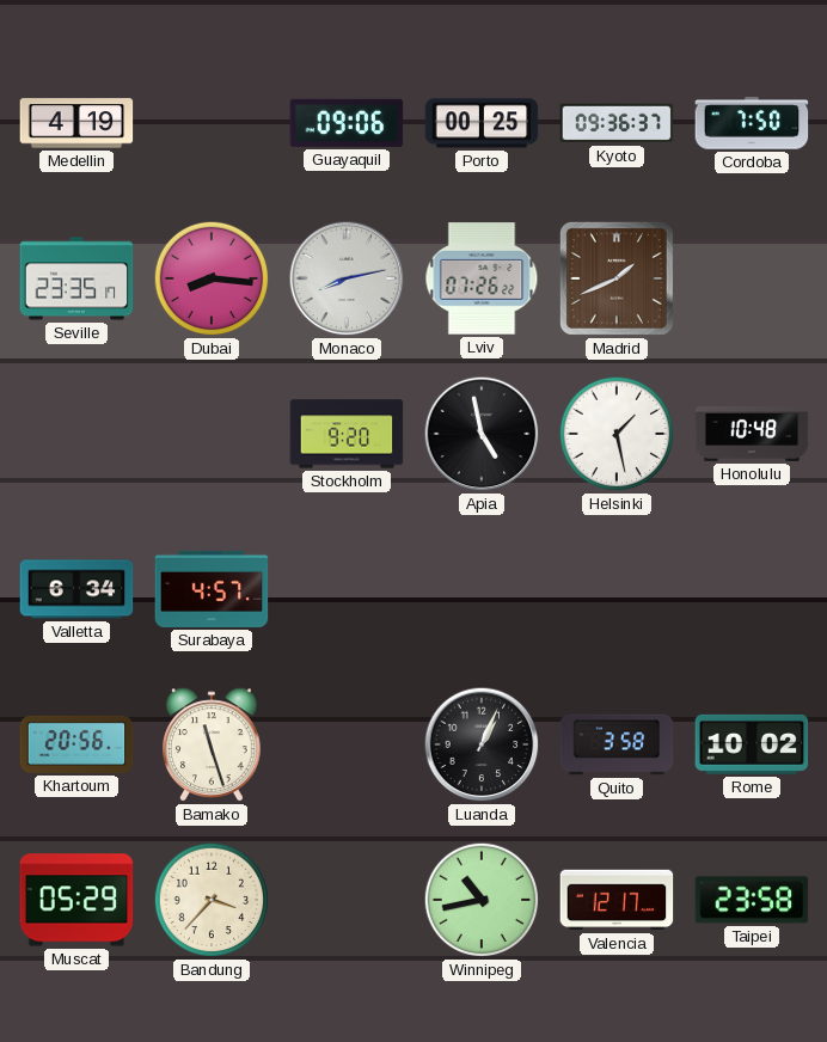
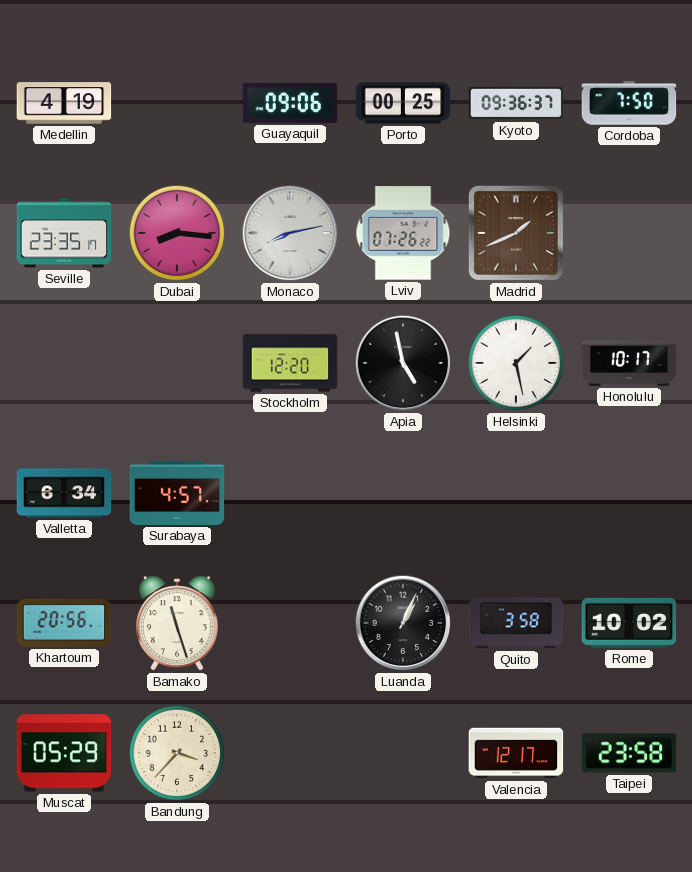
Stockholm: 9:20 -> 12:20
Honolulu: 10:48 -> 10:17
Winnipeg: 10:43 -> none
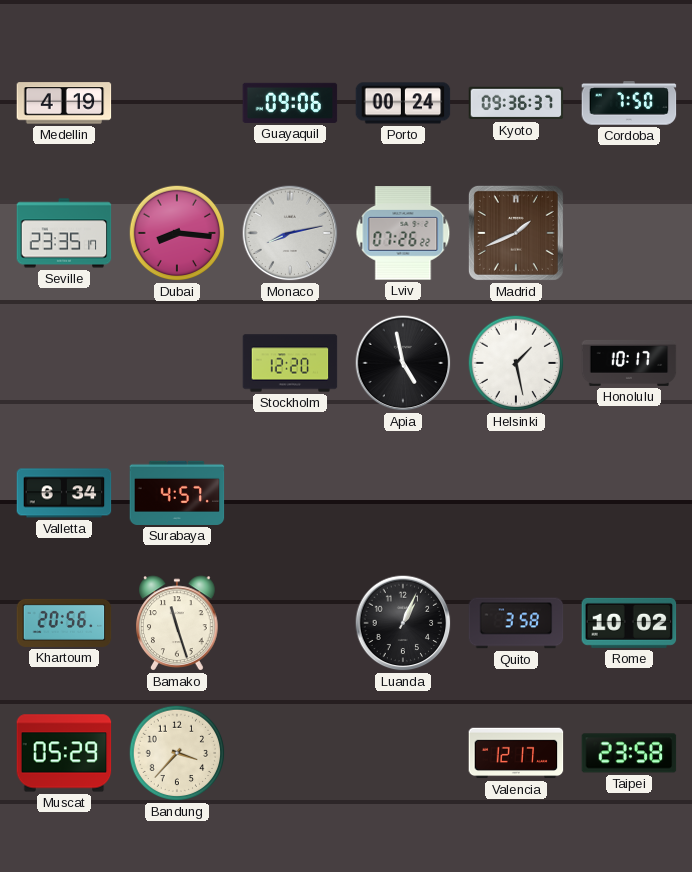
Porto: 00:25 -> 00:24
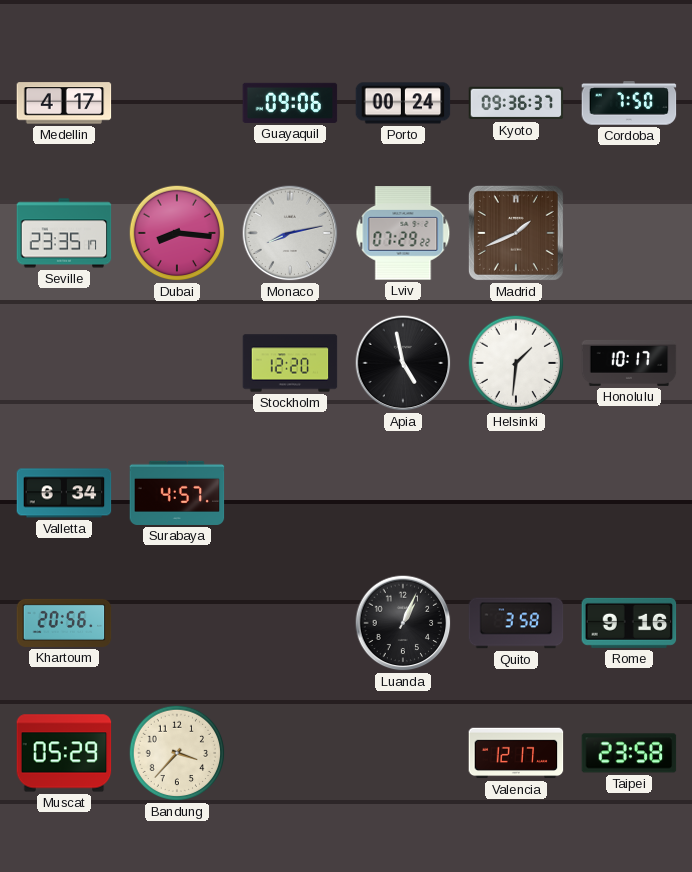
Medellin: 4:19 -> 4:17
Lviv: 07:26 -> 07:29
Helsinki: 1:28 -> 1:31
Bamako: 11:27 -> none
Rome: 10:02 -> 9:16
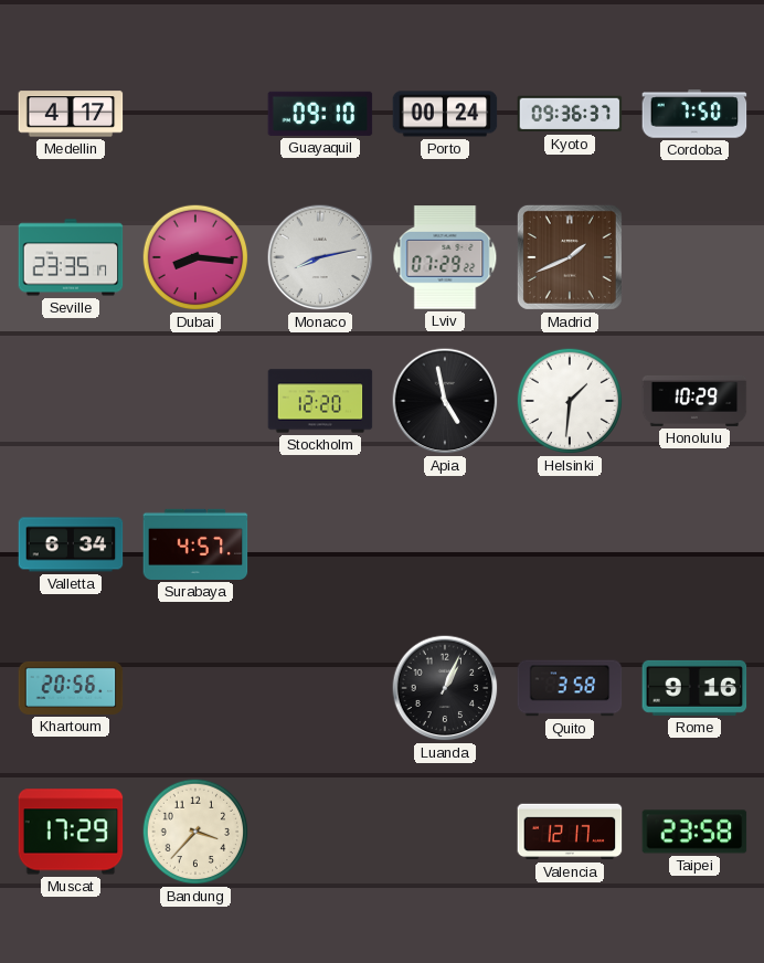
Guayaquil: 09:06 -> 09:10
Honolulu: 10:17 -> 10:29
Muscat: 05:29 -> 17:29
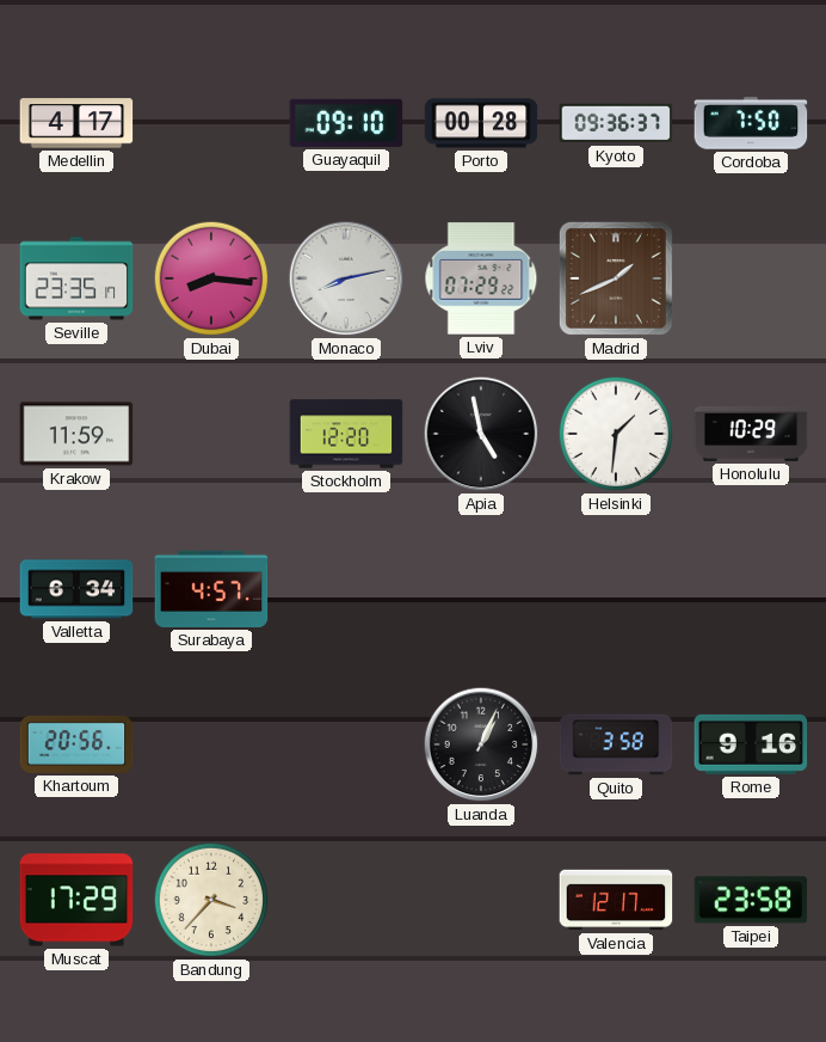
Porto: 00:24 -> 00:28
Krakow: none -> 11:59
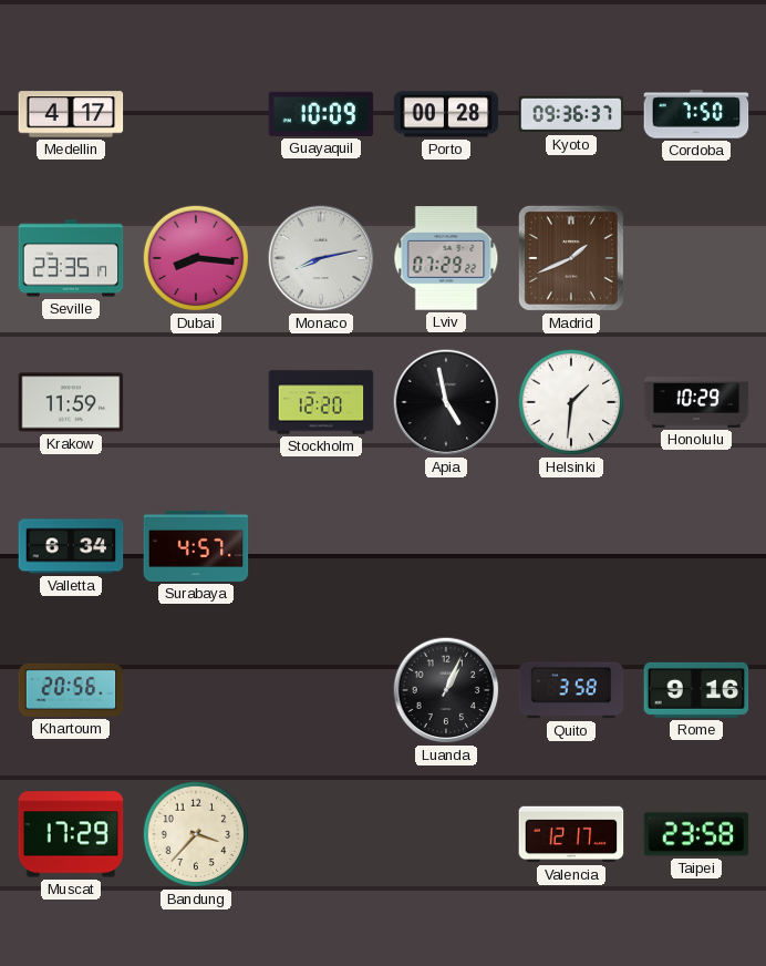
Guayaquil: 09:10 -> 10:09
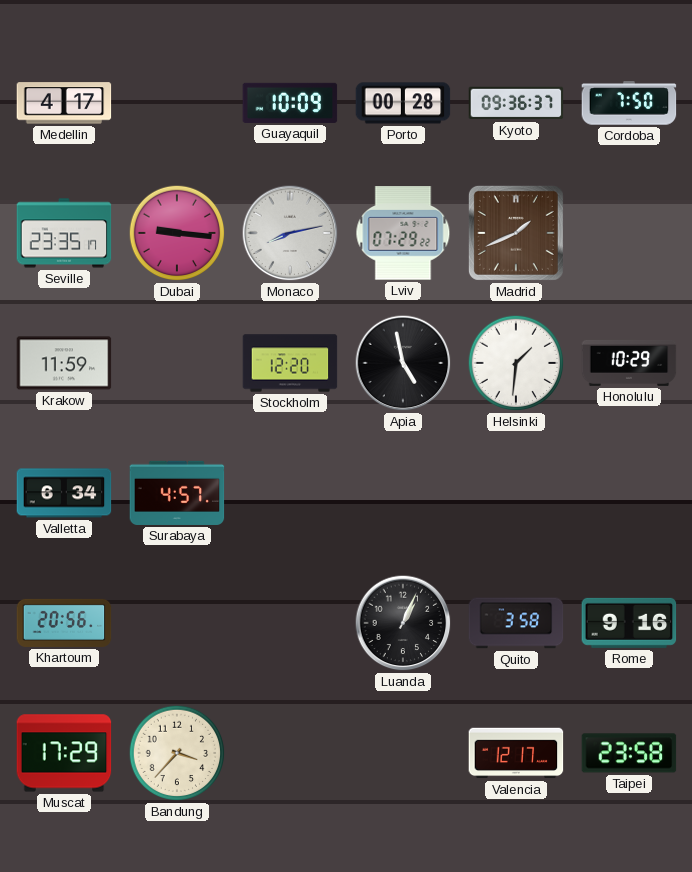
Dubai: 8:16 -> 9:16
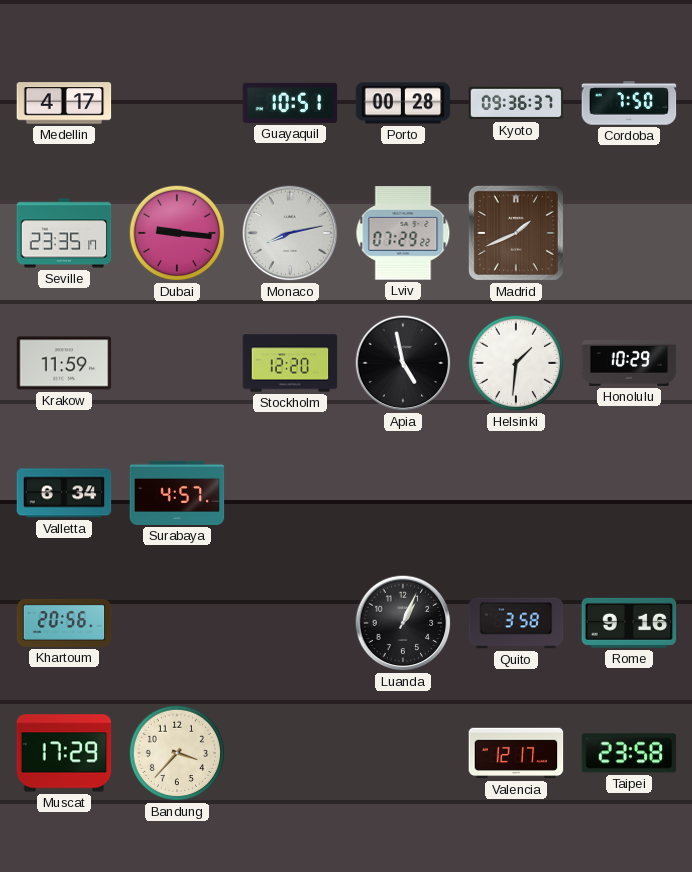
Guayaquil: 10:09 -> 10:51
